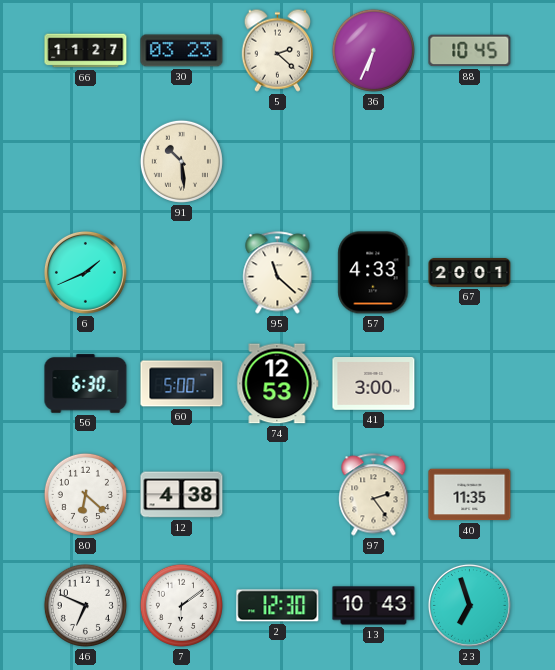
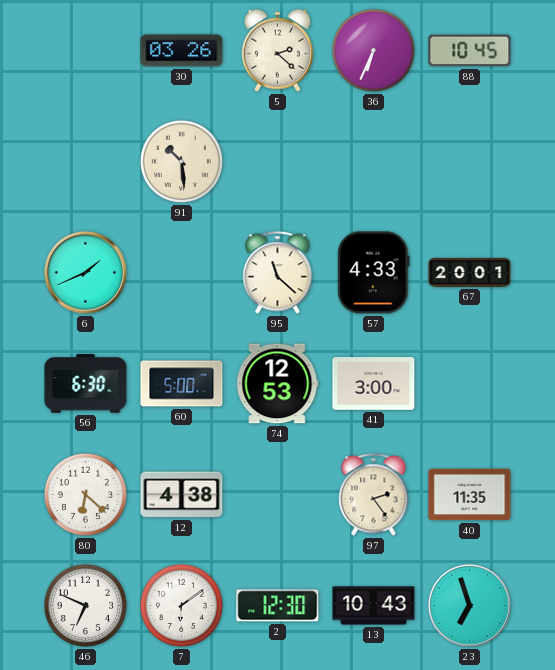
66: 11:27 -> none
30: 03:23 -> 03:26
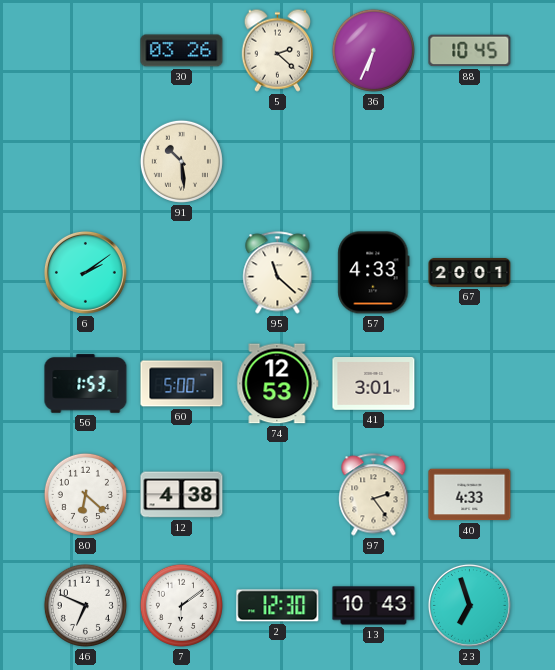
6: 1:41 -> 2:09
56: 6:30 -> 1:53
41: 3:00 -> 3:01
40: 11:35 -> 4:33
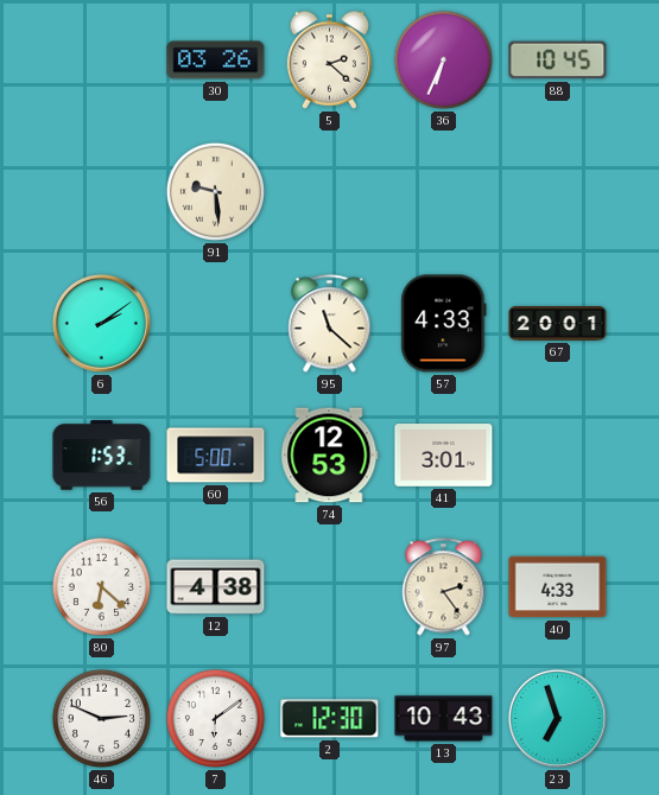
91: 10:29 -> 9:29
46: 6:49 -> 2:49
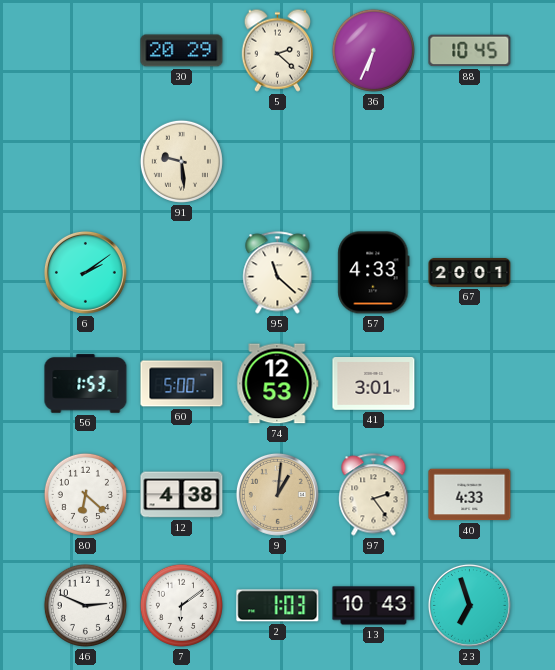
30: 03:26 -> 20:29
9: none -> 1:01
2: 12:30 -> 1:03
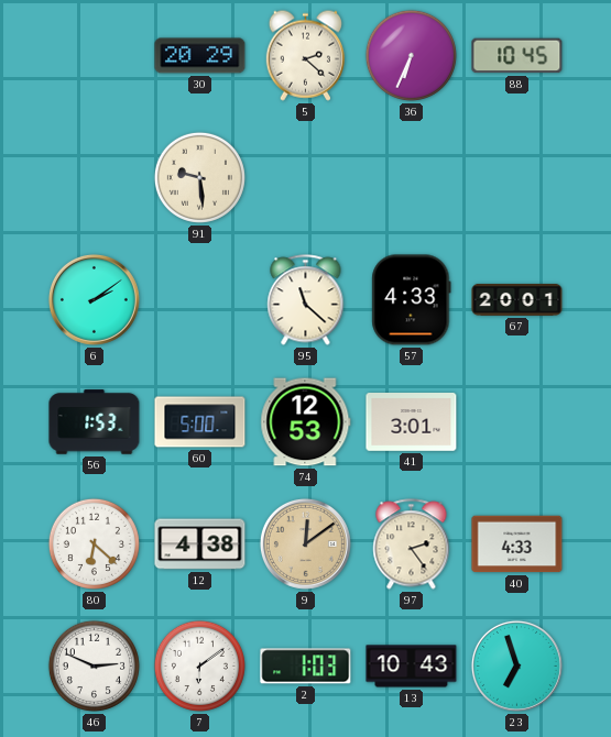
9: 1:01 -> 12:09
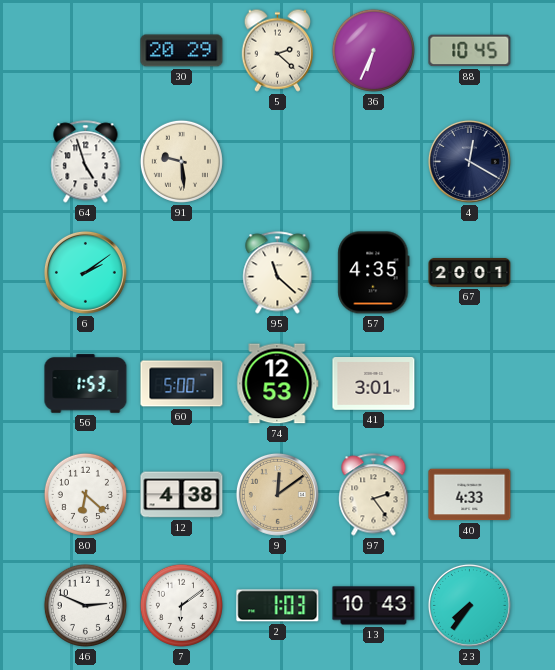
64: none -> 4:57
4: none -> 12:20
57: 4:33 -> 4:35
23: 6:57 -> 7:36
